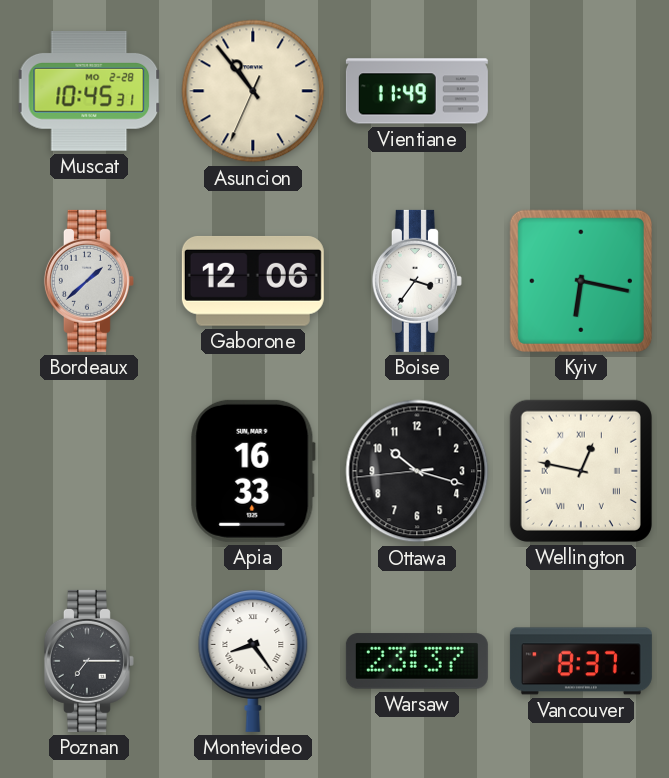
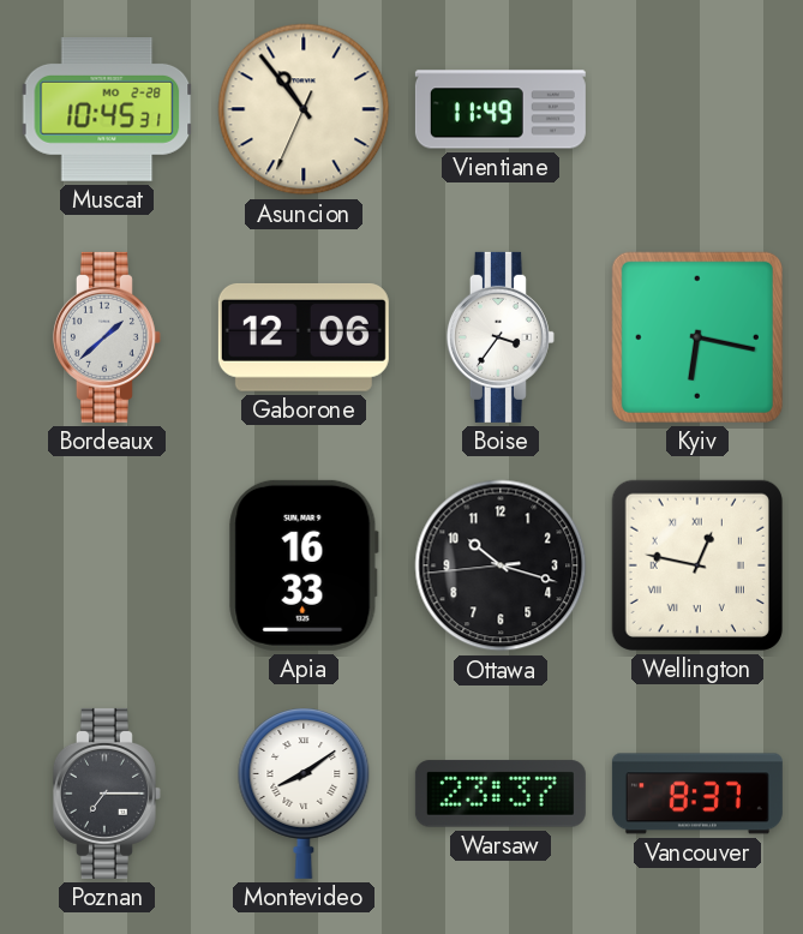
Montevideo: 8:24 -> 8:09
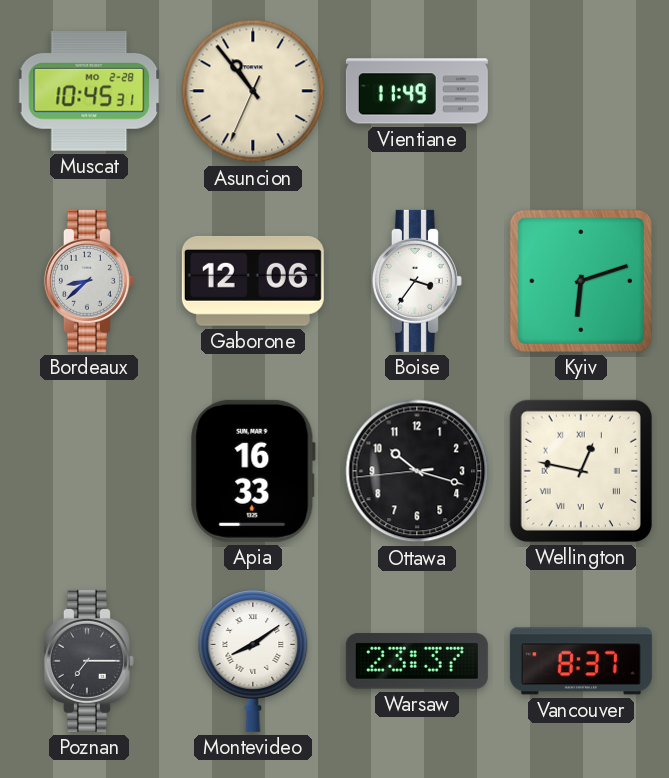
Bordeaux: 1:38 -> 8:38
Kyiv: 6:17 -> 6:12
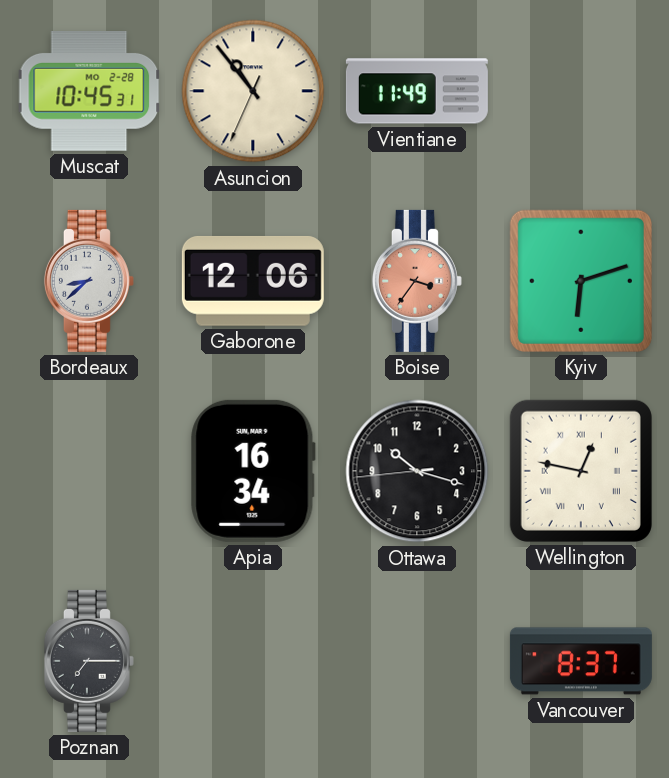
Boise dial: white -> salmon
Apia: 16:33 -> 16:34
Montevideo: 8:09 -> none
Warsaw: 23:37 -> none
